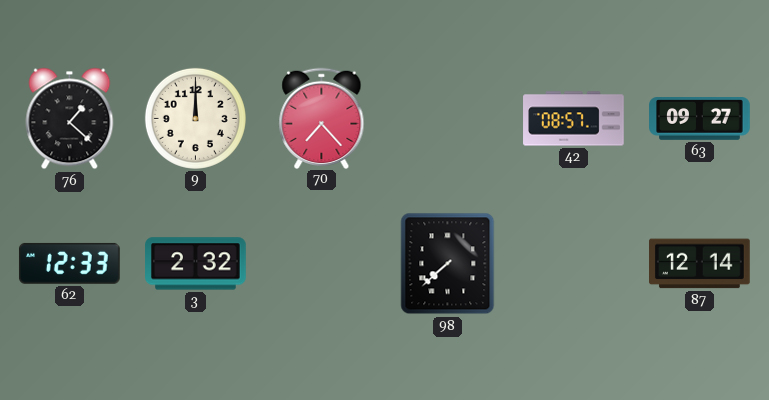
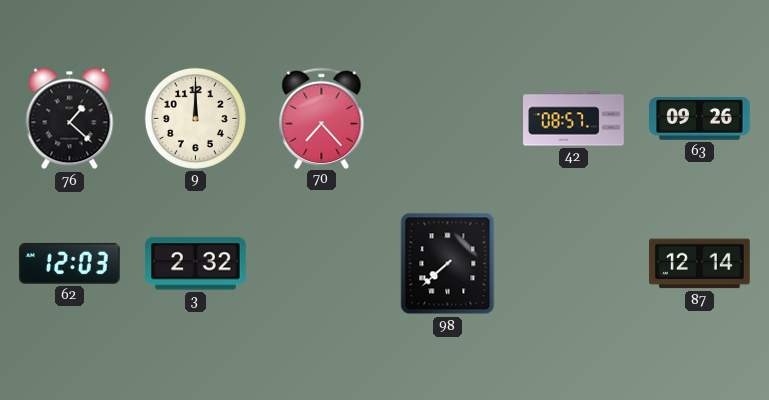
63: 09:27 -> 09:26
62: 12:33 -> 12:03
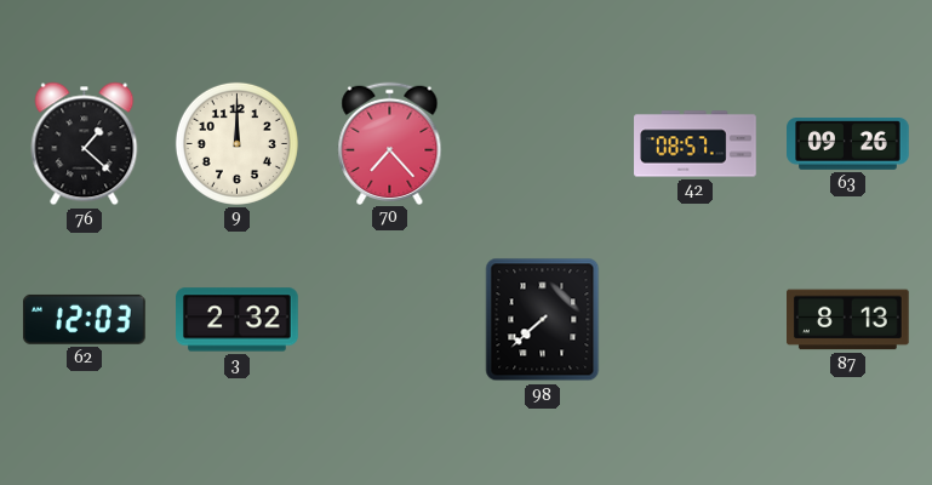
87: 12:14 -> 8:13
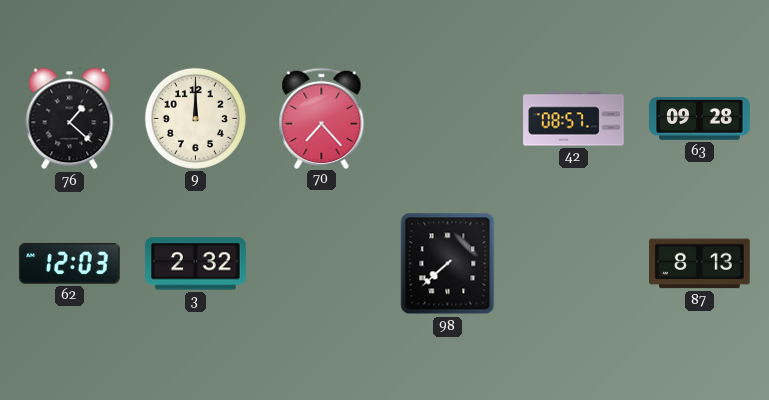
63: 09:26 -> 09:28
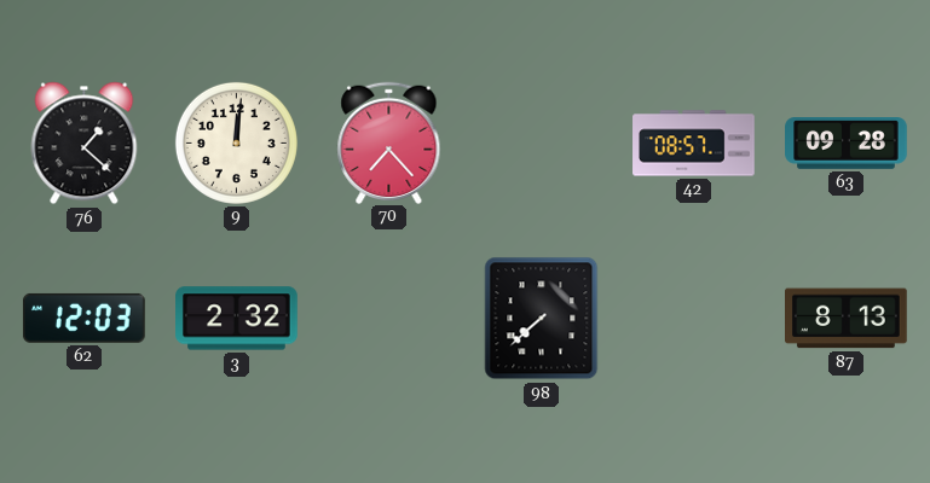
9: 12:00 -> 12:01
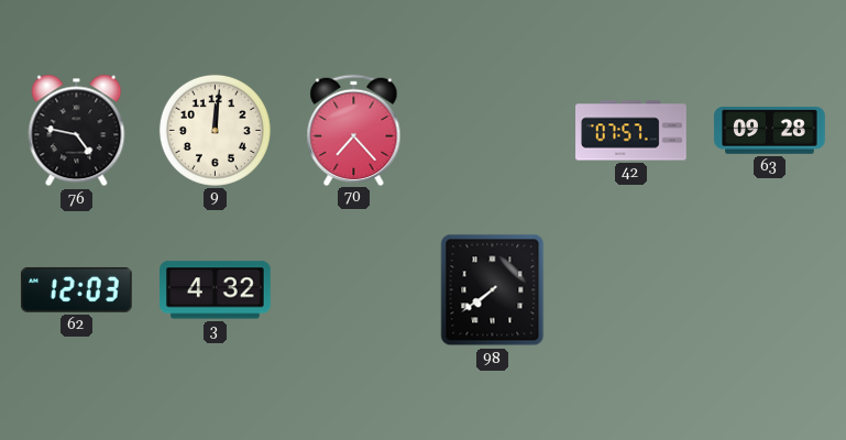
76: 1:22 -> 4:47
42: 08:57 -> 07:57
3: 2:32 -> 4:32
98: 7:38 -> 7:39
87: 8:13 -> none
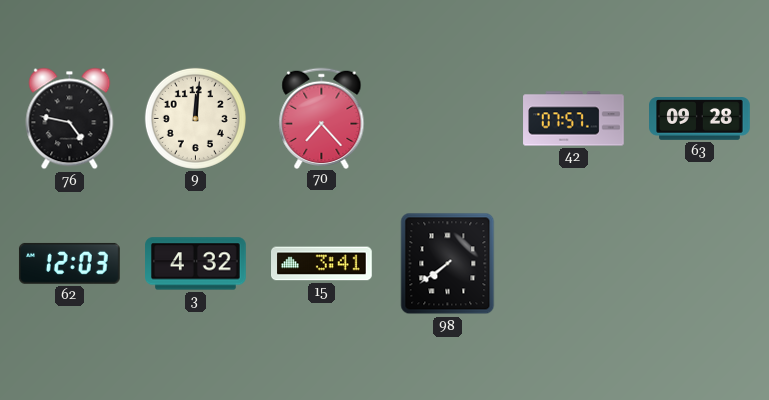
15: none -> 3:41
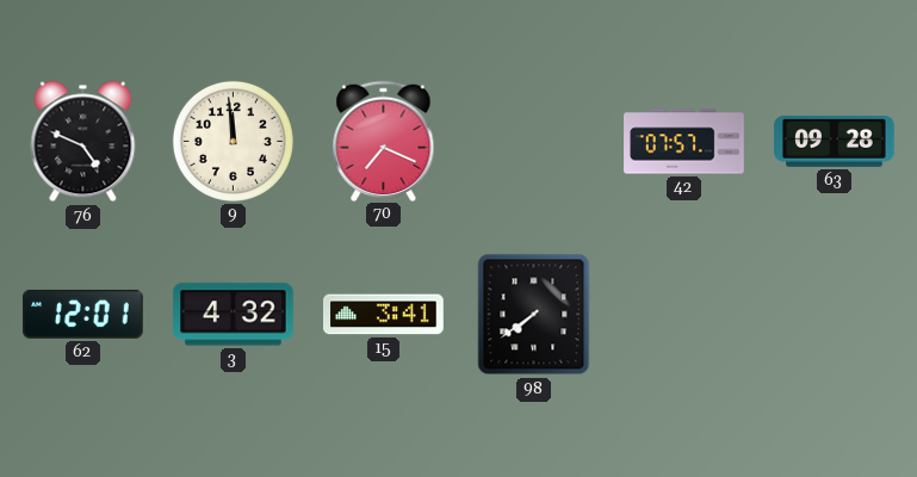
76: 4:47 -> 4:49
9: 12:01 -> 11:59
70: 7:23 -> 7:19
62: 12:03 -> 12:01
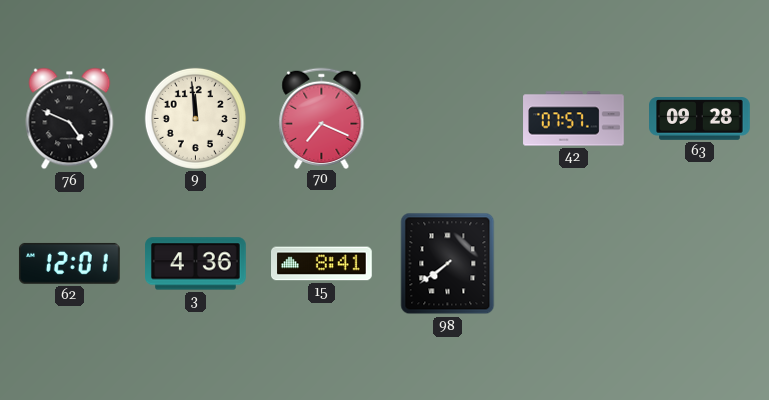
3: 4:32 -> 4:36
15: 3:41 -> 8:41
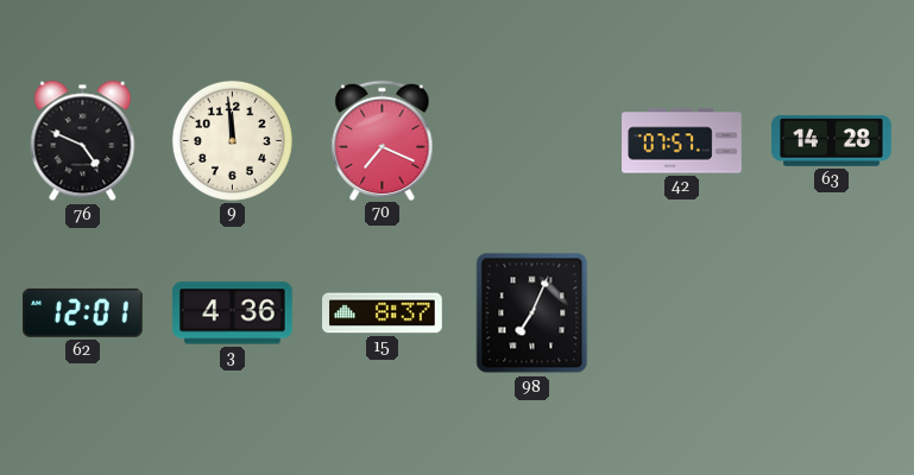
63: 09:28 -> 14:28
15: 8:41 -> 8:37
98: 7:39 -> 7:04
